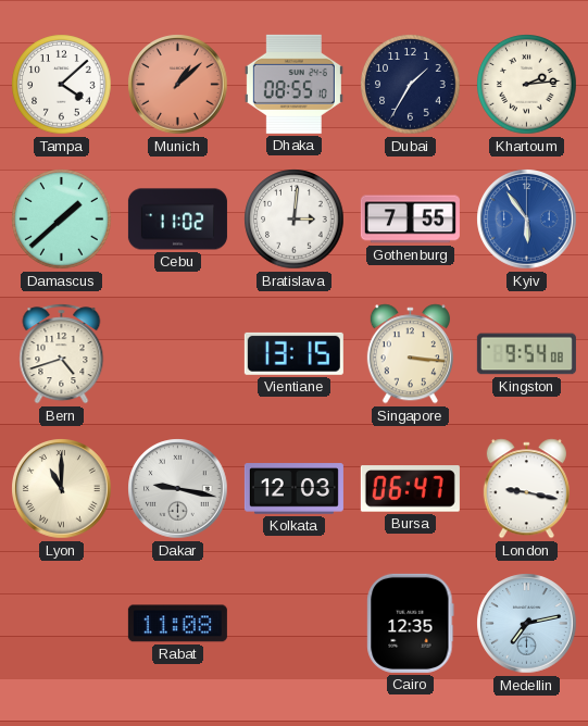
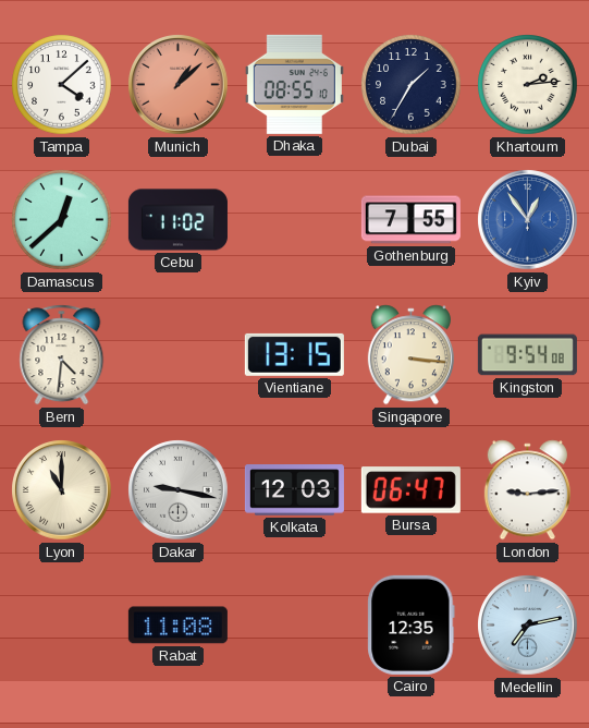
Damascus: 1:38 -> 12:38
Bratislava: 3:01 -> none
Kyiv: 5:54 -> 12:54
Bern: 4:42 -> 4:31
London: 9:17 -> 9:14
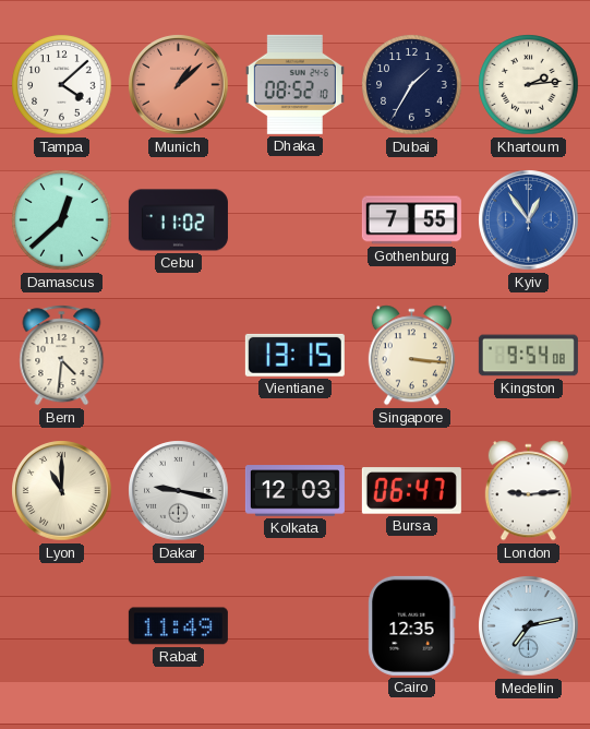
Dhaka: 08:55 -> 08:52
Rabat: 11:08 -> 11:49
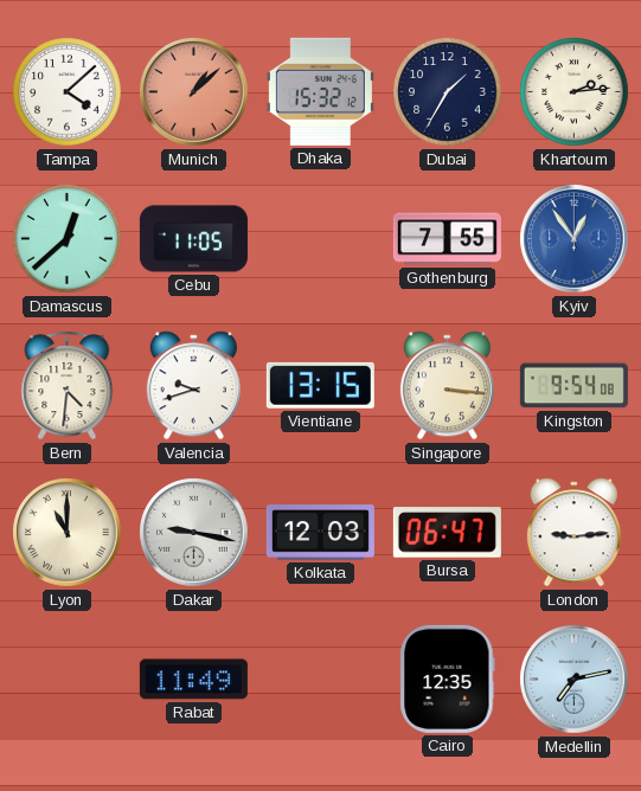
Dhaka: 08:52 -> 15:32
Cebu: 11:02 -> 11:05
Valencia: none -> 9:42
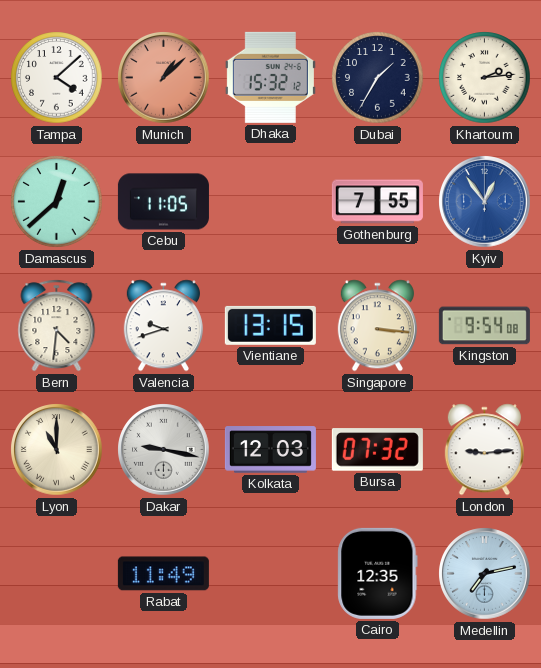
Bursa: 06:47 -> 07:32
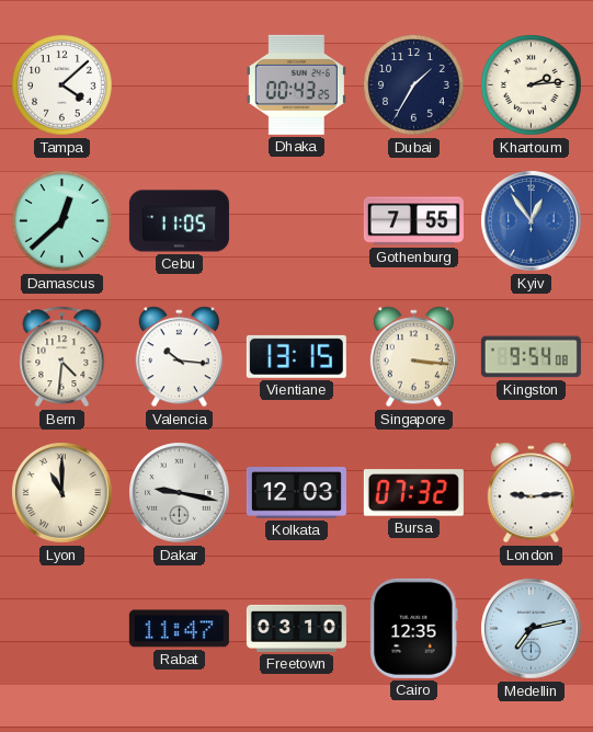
Munich: 1:08 -> none
Dhaka: 15:32 -> 00:43
Valencia: 9:42 -> 10:16
Rabat: 11:49 -> 11:47
Freetown: none -> 03:10
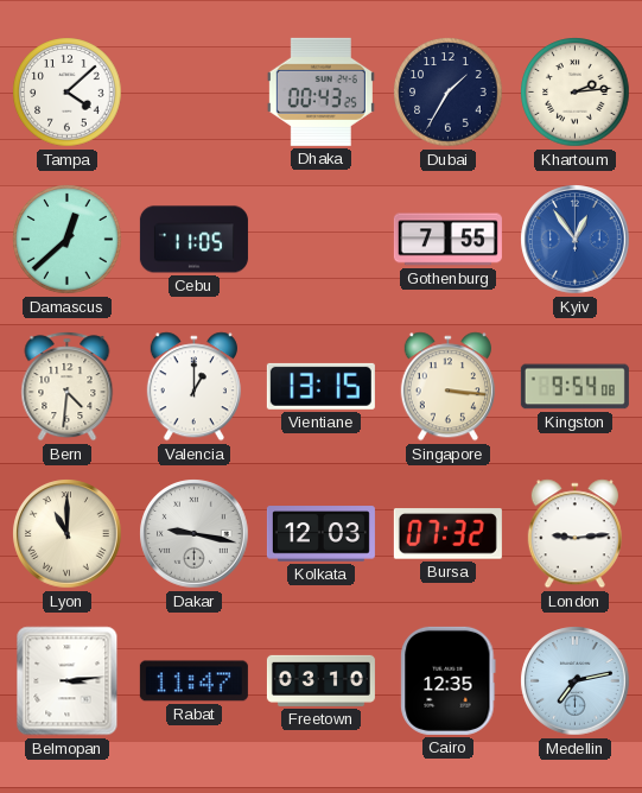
Valencia: 10:16 -> 1:00
Belmopan: none -> 3:14
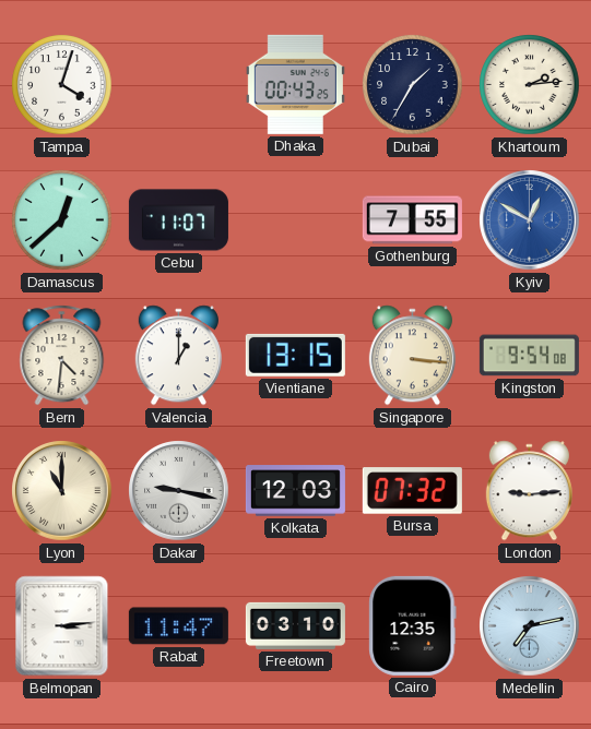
Tampa: 4:08 -> 4:03
Cebu: 11:05 -> 11:07
Kyiv: 12:54 -> 12:50
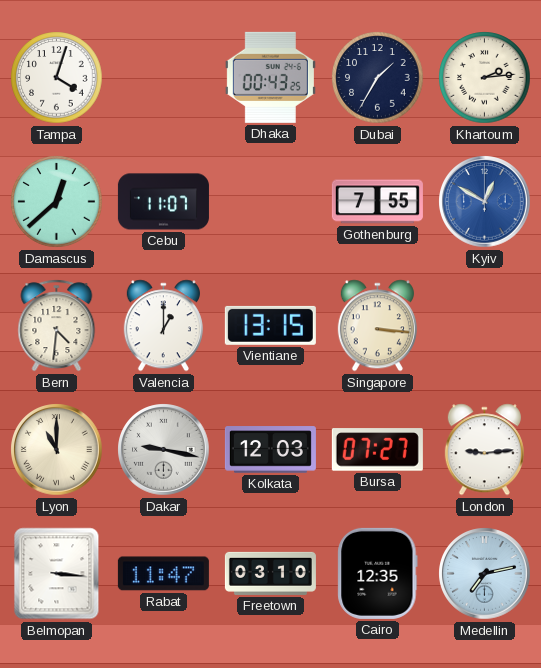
Kingston: 9:54 -> none
Bursa: 07:32 -> 07:27
Belmopan: 3:14 -> 3:16
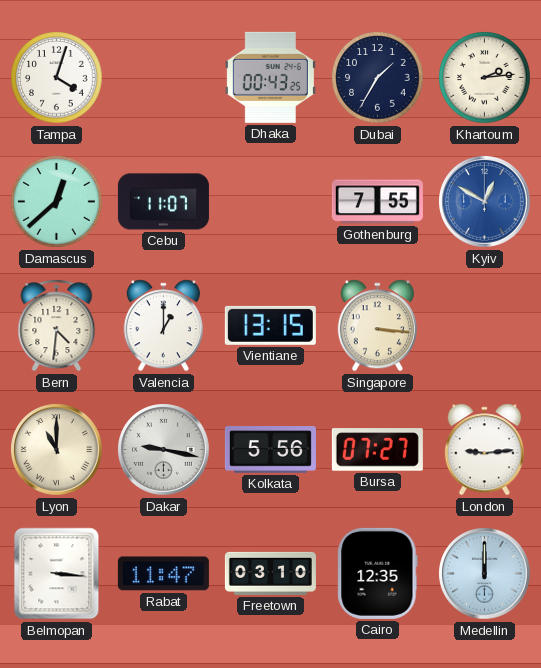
Kolkata: 12:03 -> 5:56
Medellin: 7:13 -> 12:00
